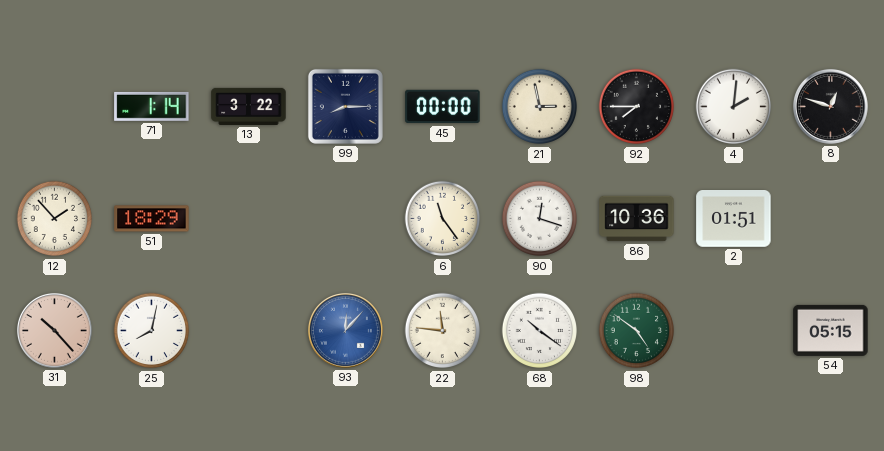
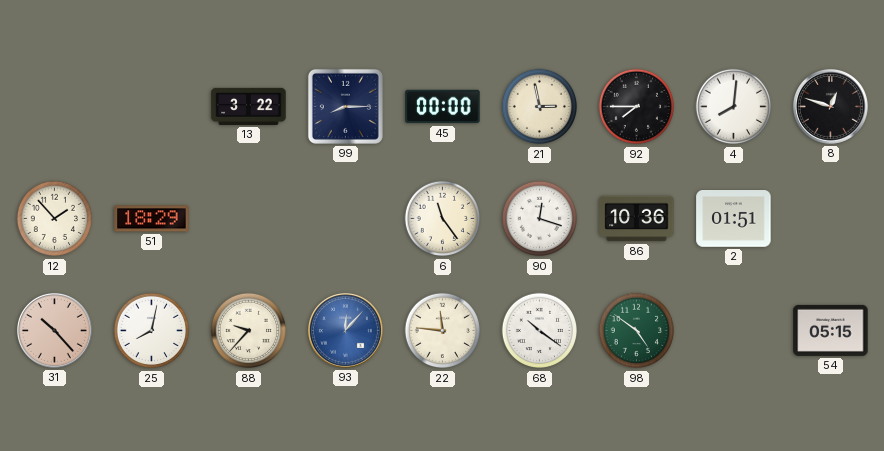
71: 1:14 -> none
4: 2:01 -> 8:01
88: none -> 9:37
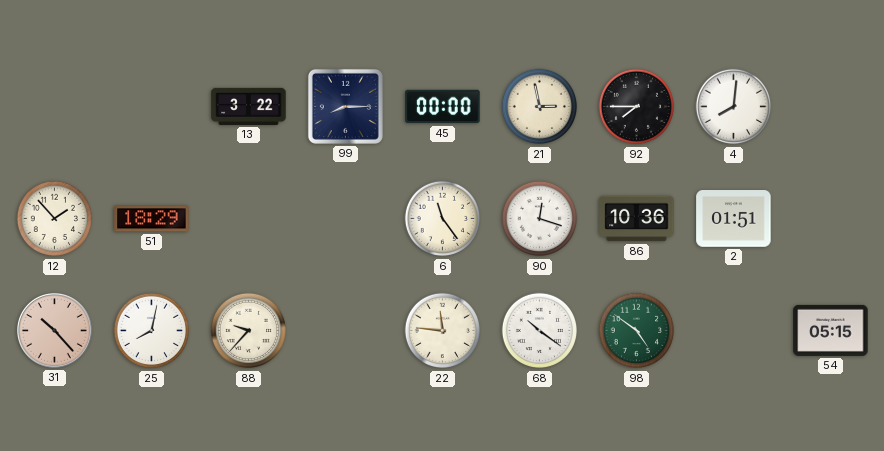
8: 12:48 -> none
93: 12:07 -> none
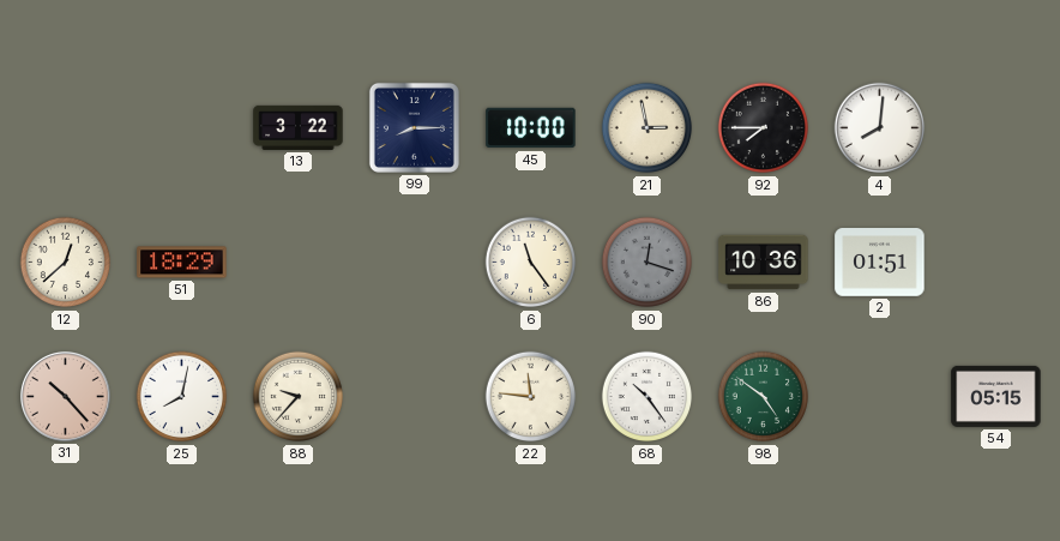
45: 00:00 -> 10:00
12: 1:53 -> 12:38
90 dial: white -> grey
68: 10:21 -> 10:24
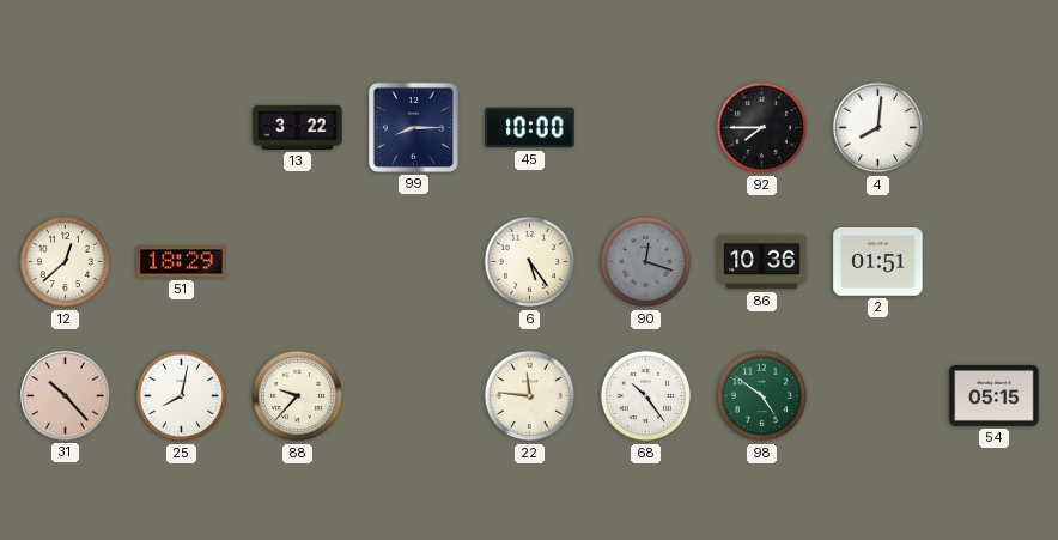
21: 2:58 -> none
6: 11:24 -> 5:24
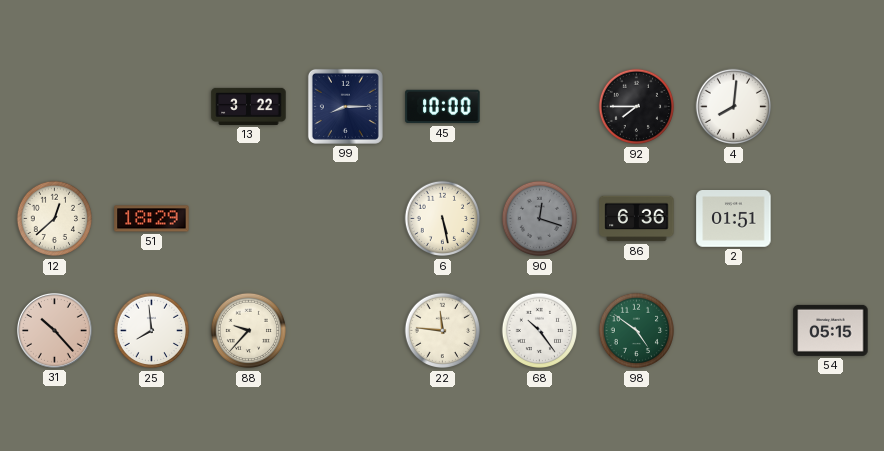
6: 5:24 -> 5:28
86: 10:36 -> 6:36
25: 8:02 -> 7:59
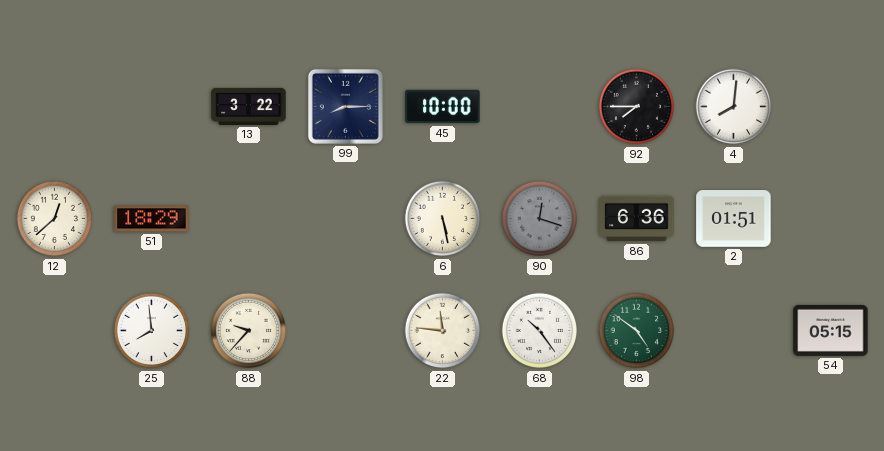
31: 10:23 -> none
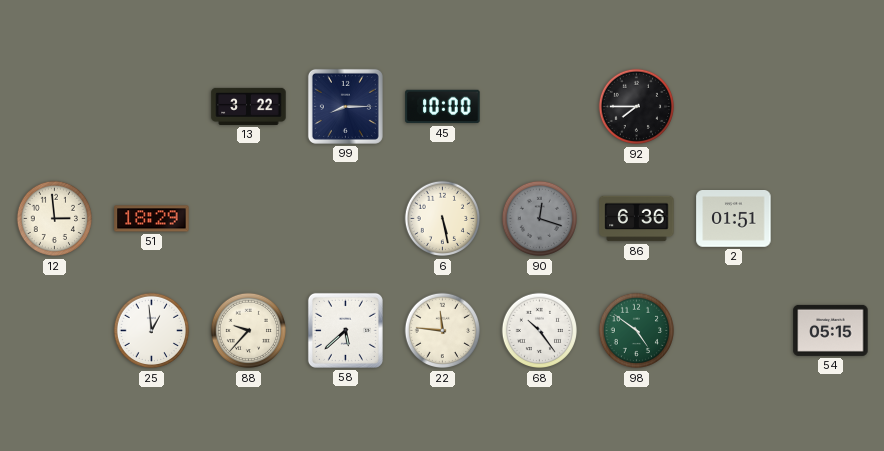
4: 8:01 -> none
12: 12:38 -> 2:59
25: 7:59 -> 12:59
58: none -> 5:38
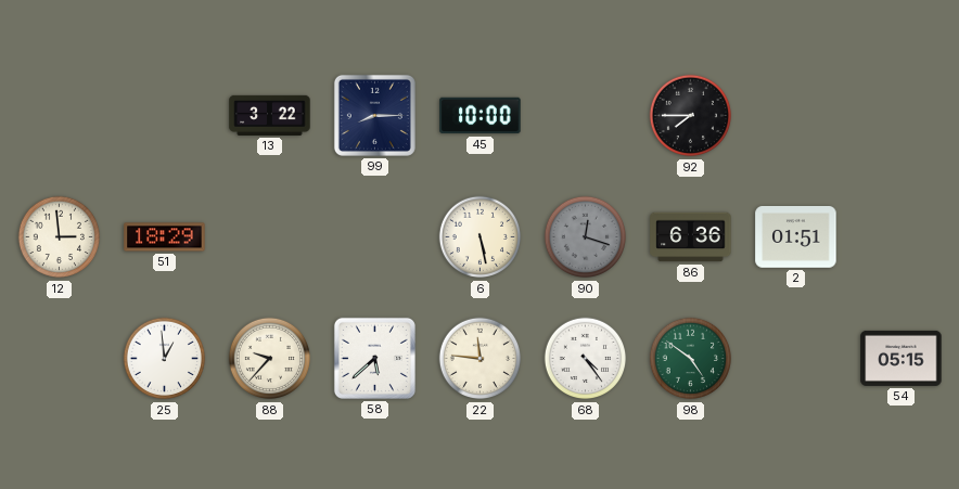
68: 10:24 -> 4:24
